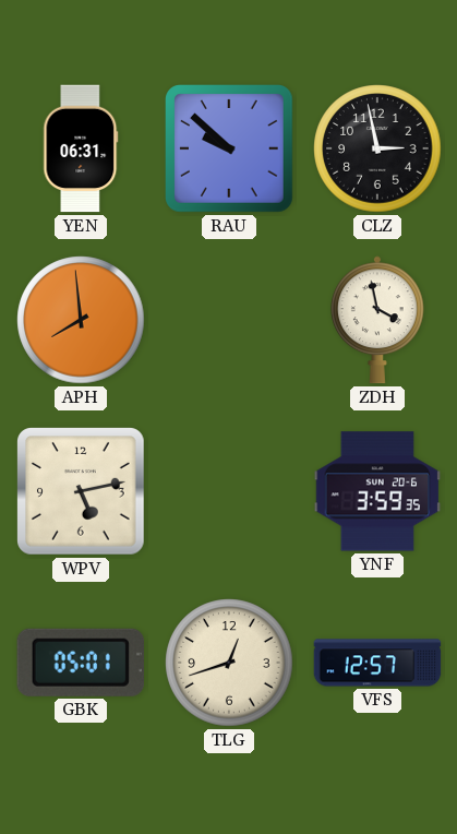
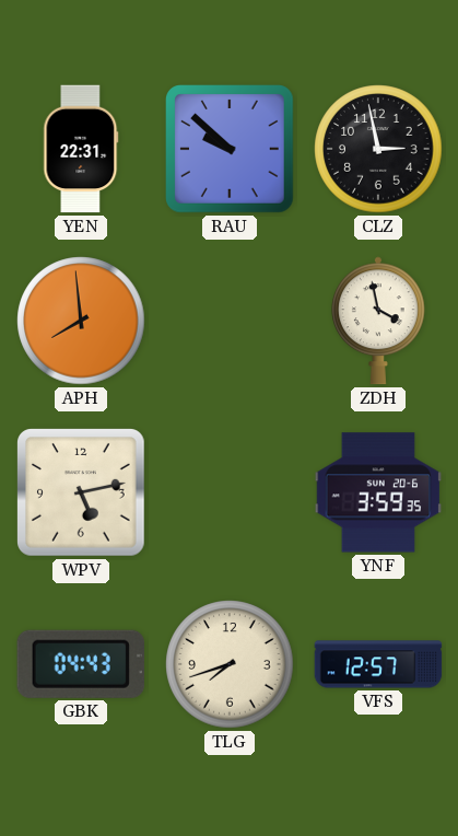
YEN: 06:31 -> 22:31
GBK: 05:01 -> 04:43
TLG: 12:42 -> 7:42
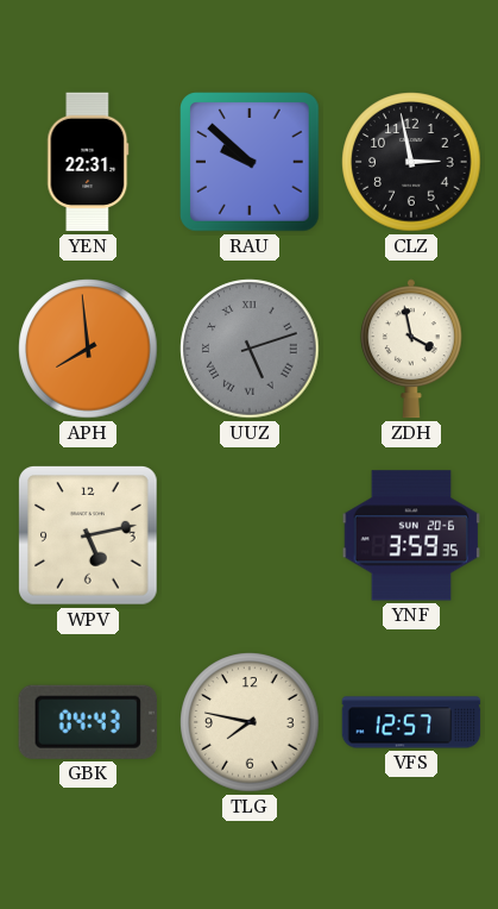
UUZ: none -> 5:12
TLG: 7:42 -> 7:47
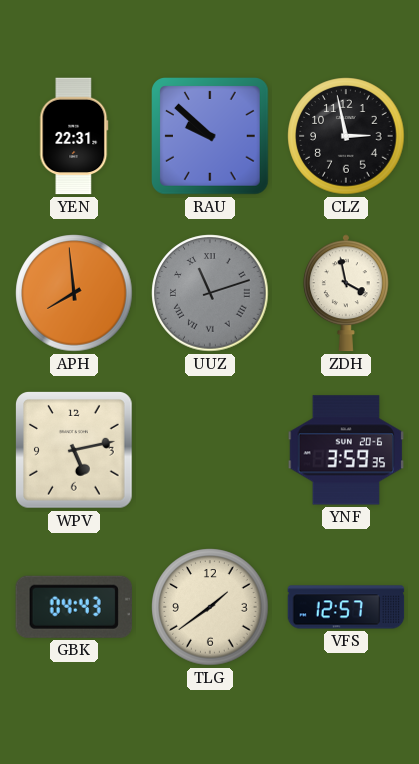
UUZ: 5:12 -> 11:12
TLG: 7:47 -> 1:39
